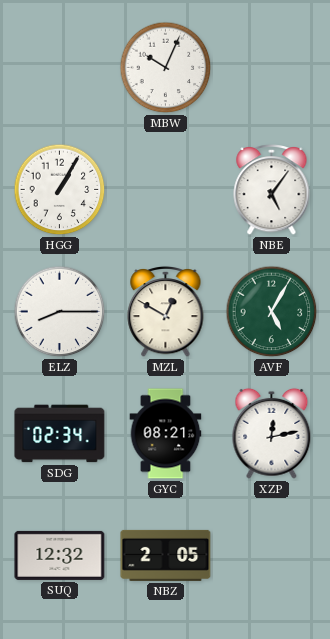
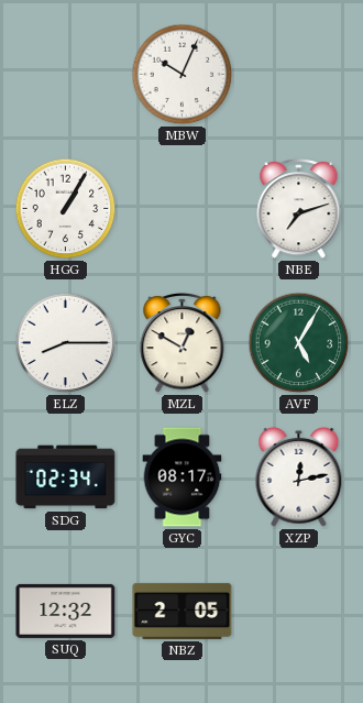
NBE: 5:06 -> 7:12
GYC: 08:21 -> 08:17
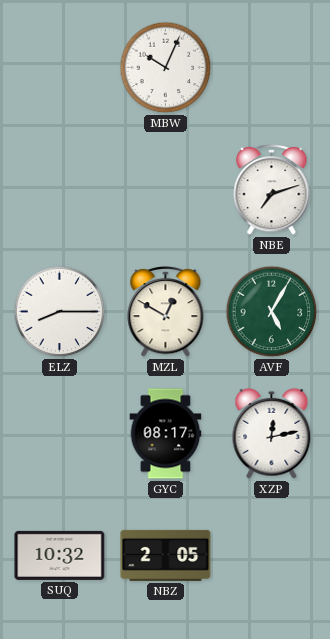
HGG: 1:05 -> none
SDG: 02:34 -> none
SUQ: 12:32 -> 10:32
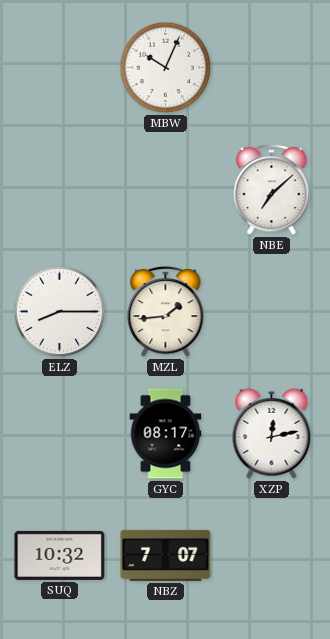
NBE: 7:12 -> 7:08
MZL: 12:50 -> 1:44
AVF: 5:05 -> none
NBZ: 2:05 -> 7:07
